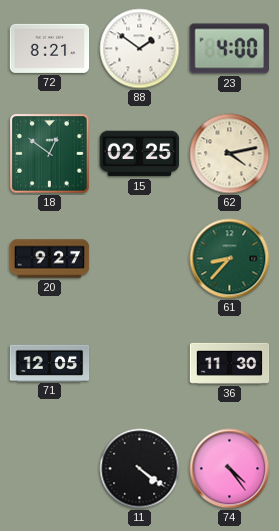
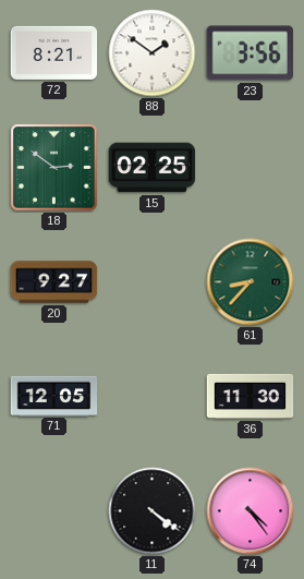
23: 4:00 -> 3:56
18: 12:51 -> 2:51
62: 4:13 -> none
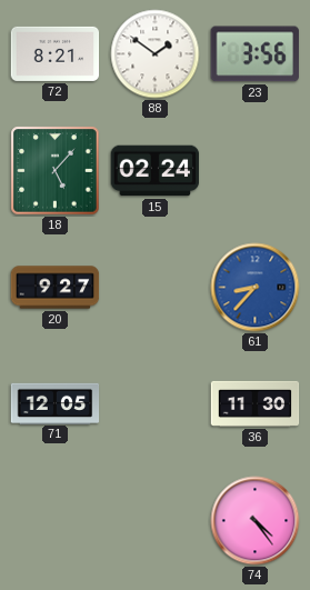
18: 2:51 -> 5:07
15: 02:25 -> 02:24
61 dial: green -> blue
11: 4:21 -> none
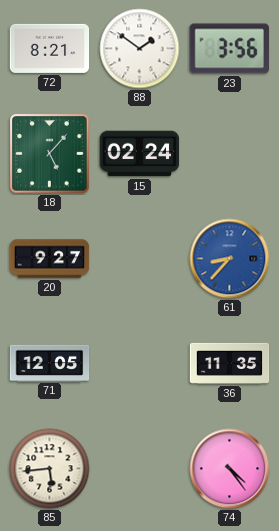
36: 11:30 -> 11:35
85: none -> 5:44
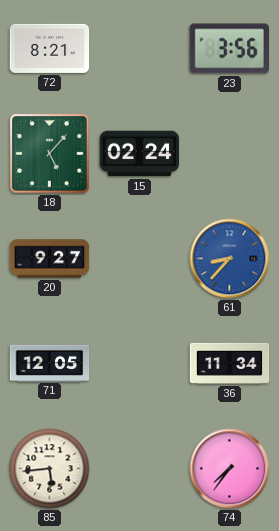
88: 1:51 -> none
36: 11:35 -> 11:34
74: 4:24 -> 7:36
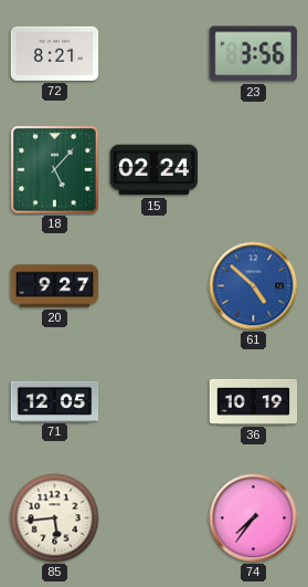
61: 8:37 -> 4:52
36: 11:34 -> 10:19
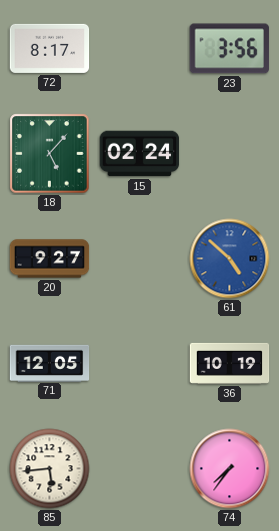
72: 8:21 -> 8:17
